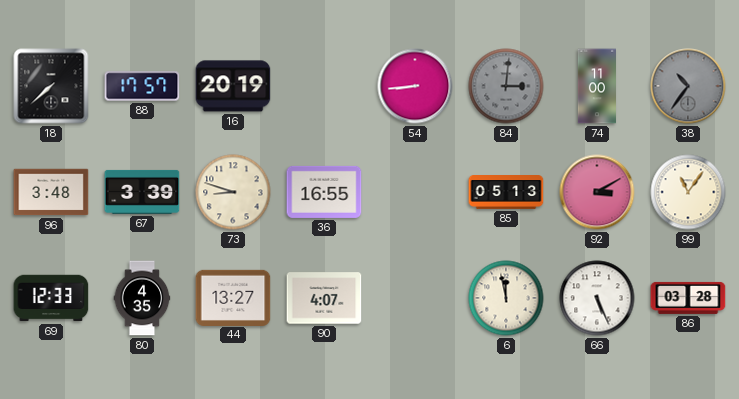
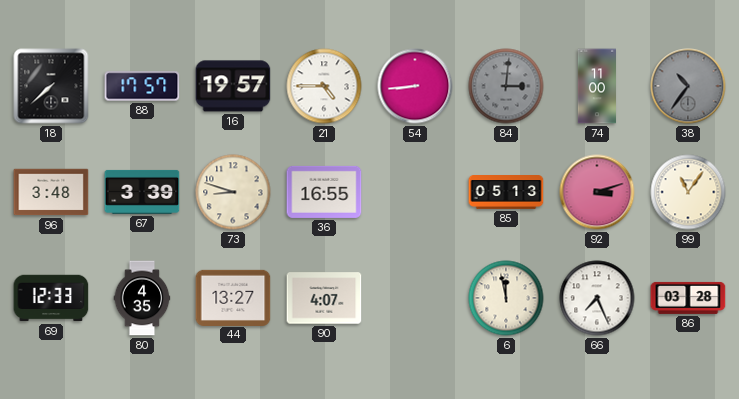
16: 20:19 -> 19:57
21: none -> 4:45
92: 3:10 -> 3:12
66: 5:26 -> 7:26
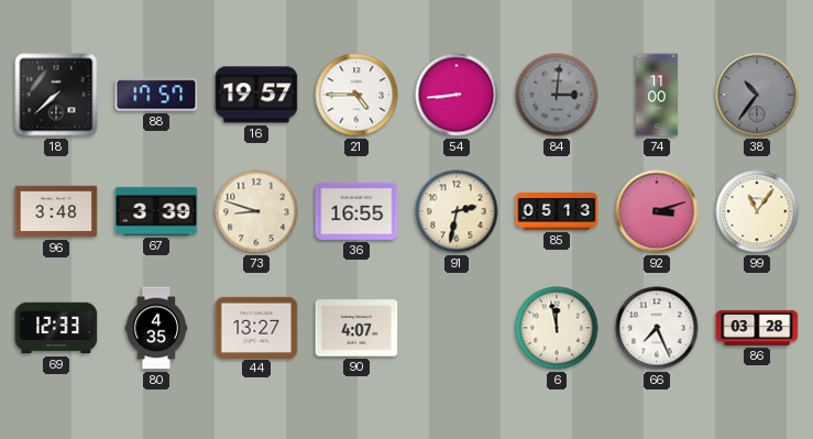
91: none -> 2:32
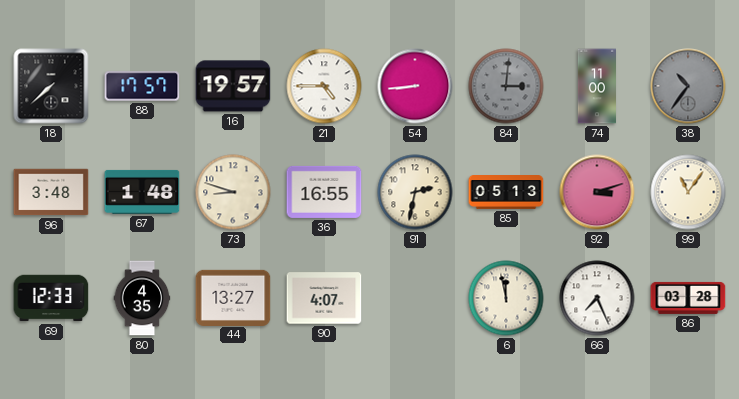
67: 3:39 -> 1:48
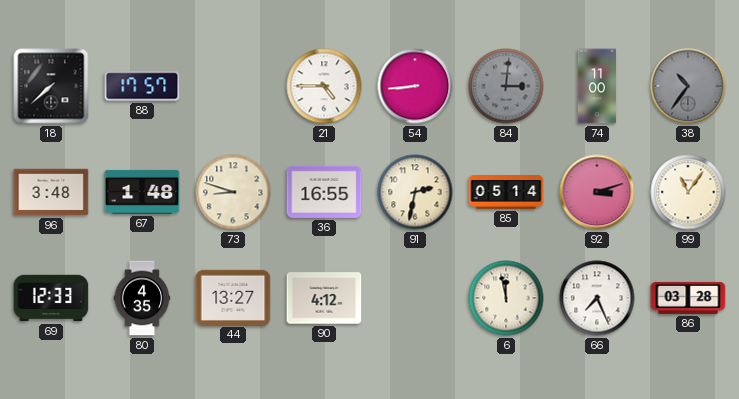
16: 19:57 -> none
85: 05:13 -> 05:14
90: 4:07 -> 4:12
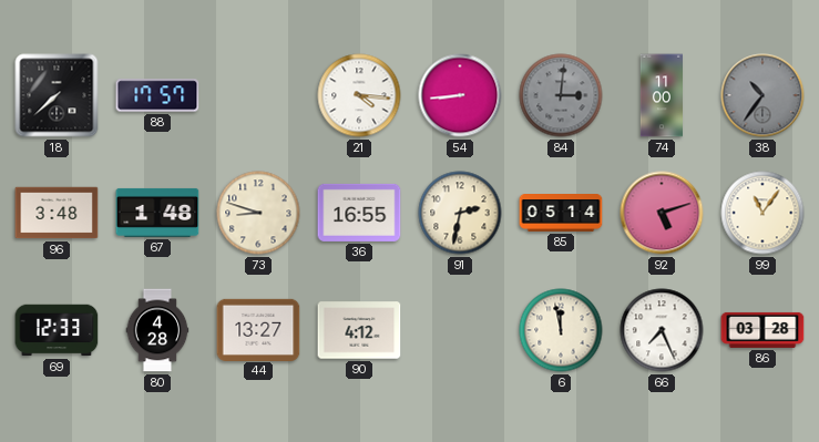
21: 4:45 -> 4:16
92: 3:12 -> 5:12
80: 4:35 -> 4:28
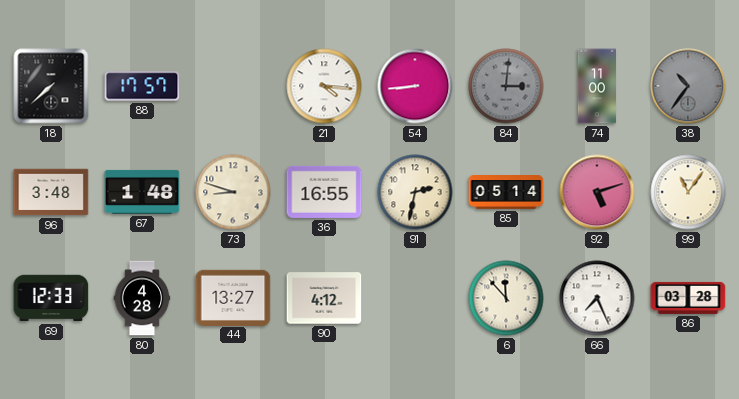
6: 11:58 -> 11:53
